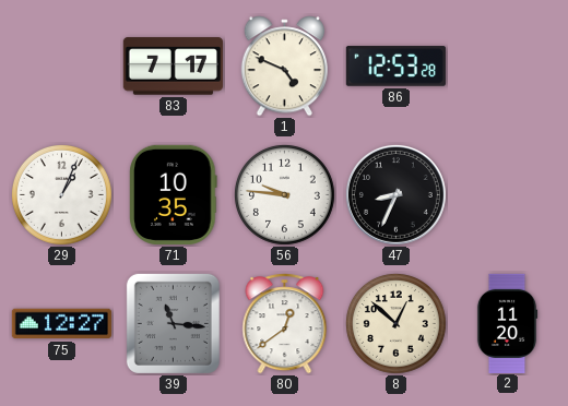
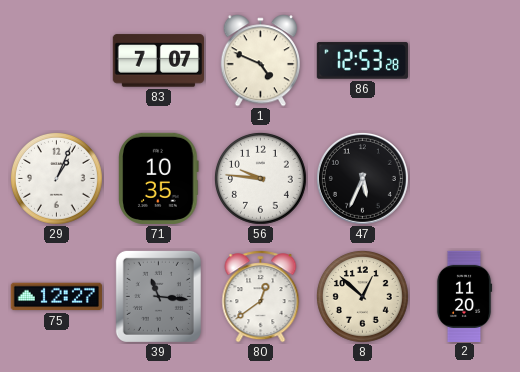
83: 7:17 -> 7:07
47: 8:34 -> 5:34
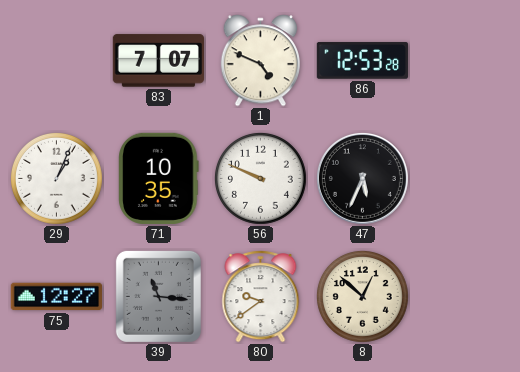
56: 9:46 -> 9:49
80: 12:39 -> 9:39
2: 11:20 -> none
